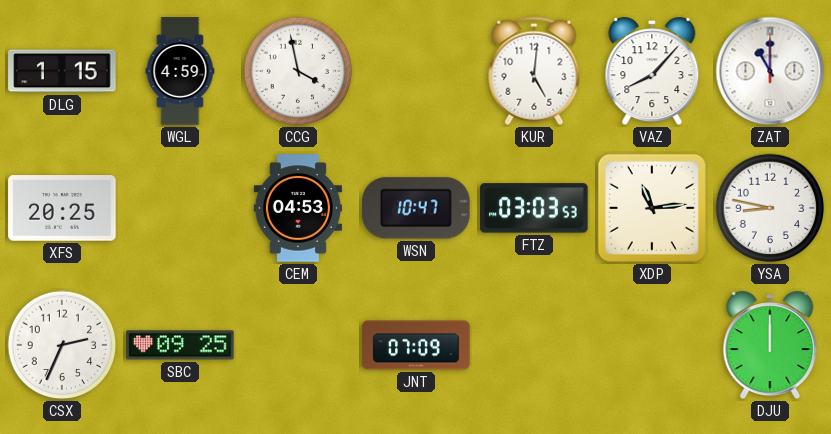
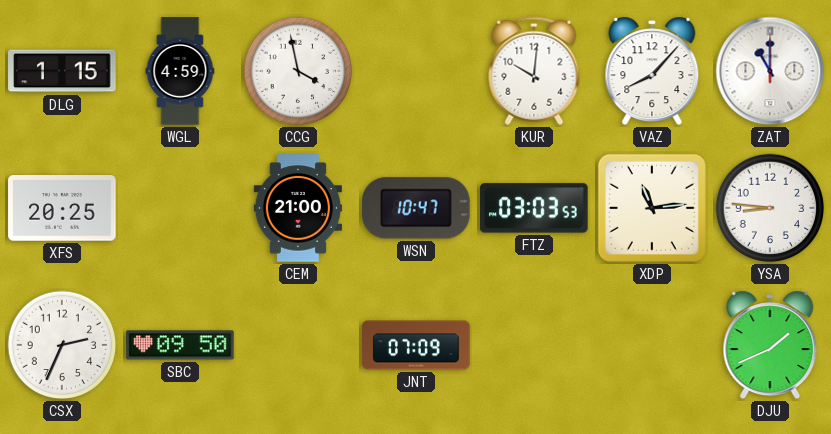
KUR: 5:01 -> 10:01
CEM: 04:53 -> 21:00
YSA: 8:47 -> 8:46
SBC: 09:25 -> 09:50
DJU: 12:00 -> 1:41
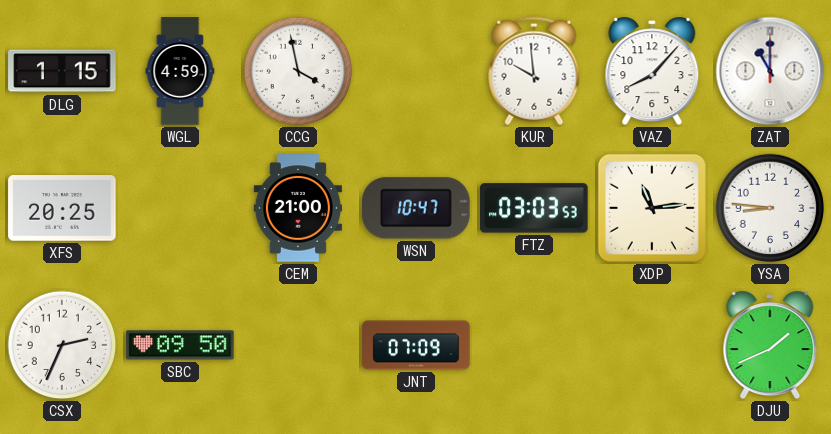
KUR: 10:01 -> 9:59
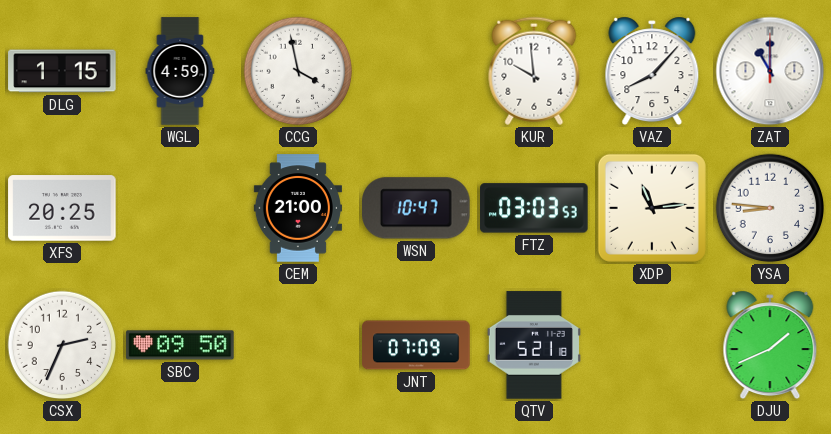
QTV: none -> 5:21
